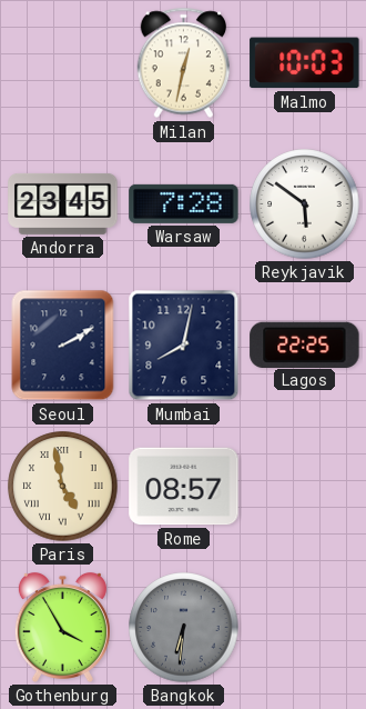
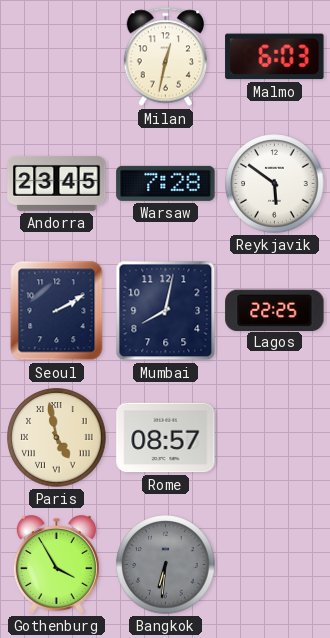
Malmo: 10:03 -> 6:03
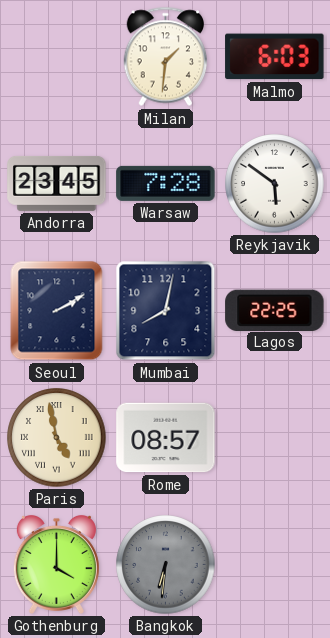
Milan: 12:32 -> 1:31
Gothenburg: 3:55 -> 4:00
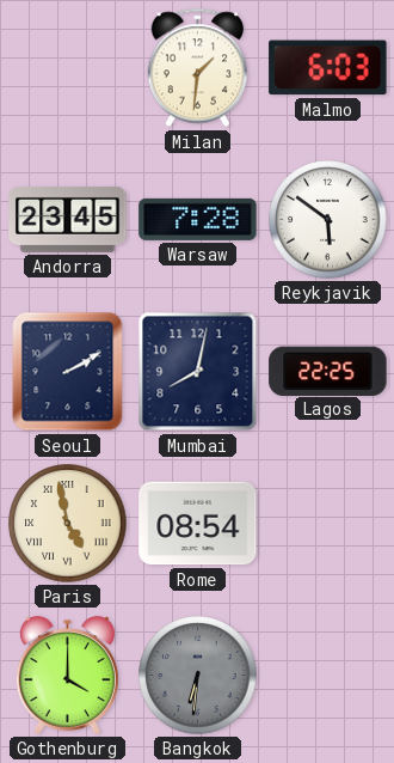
Rome: 08:57 -> 08:54
